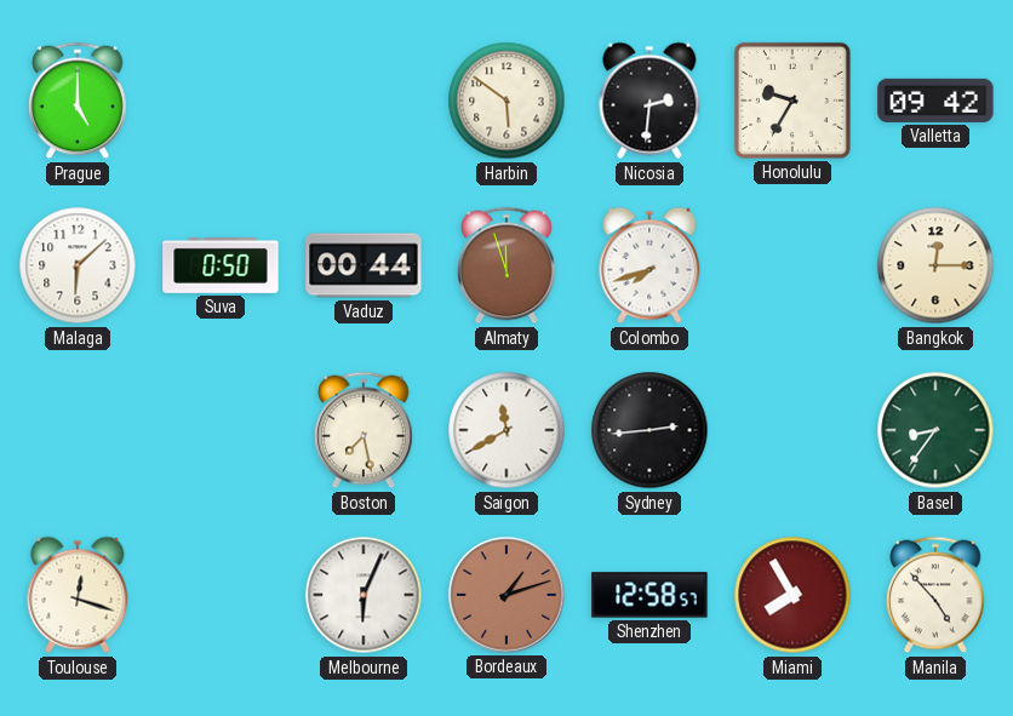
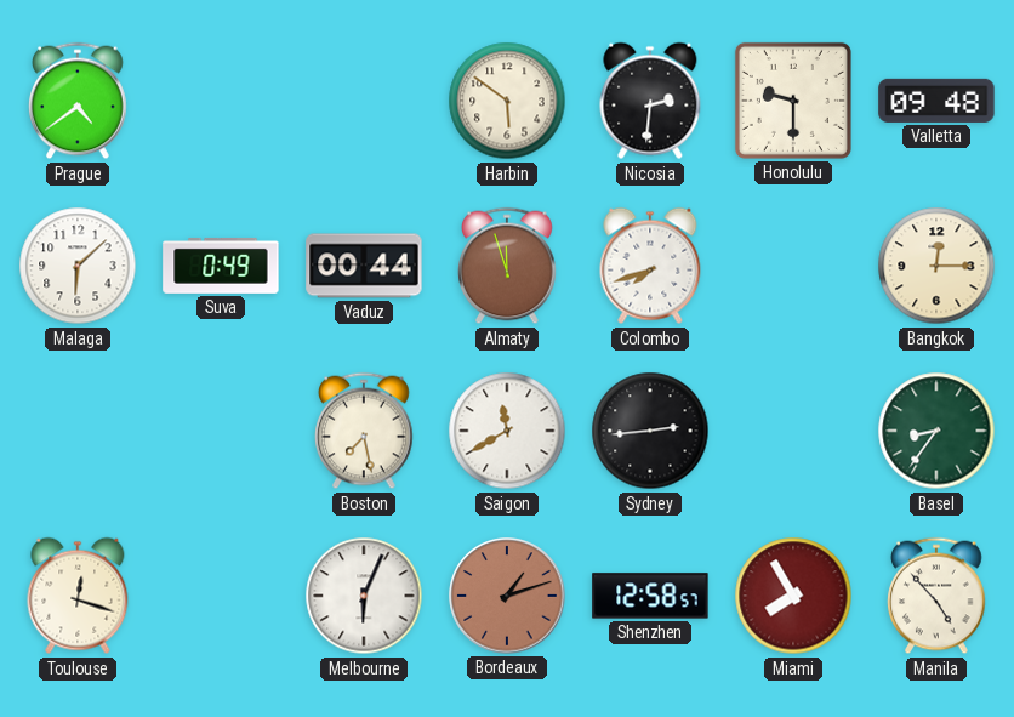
Prague: 5:00 -> 4:39
Honolulu: 9:35 -> 9:30
Valletta: 09:42 -> 09:48
Suva: 0:50 -> 0:49
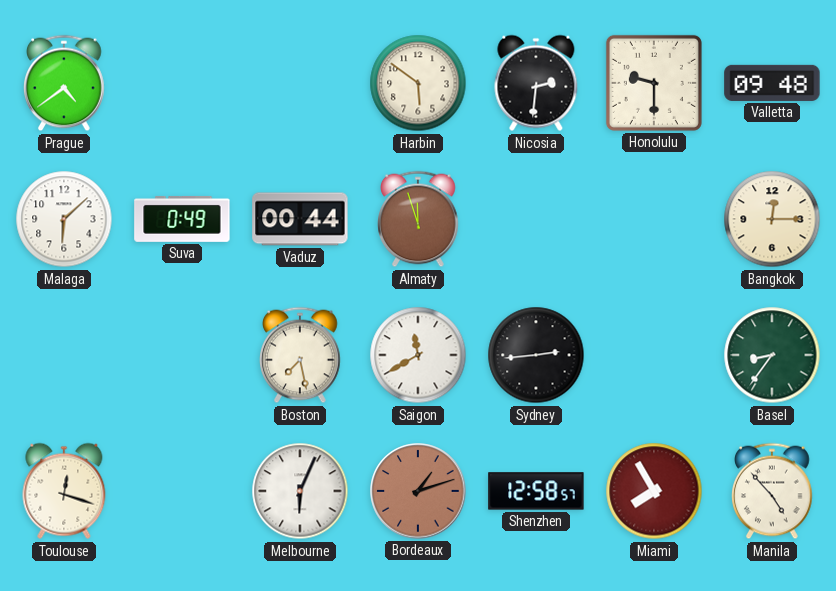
Colombo: 7:42 -> none
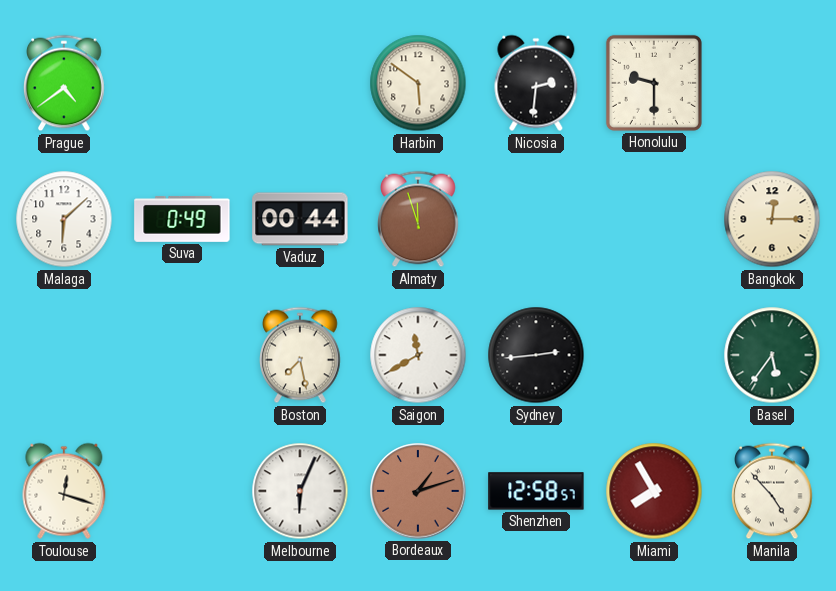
Valletta: 09:48 -> none
Basel: 8:36 -> 5:36
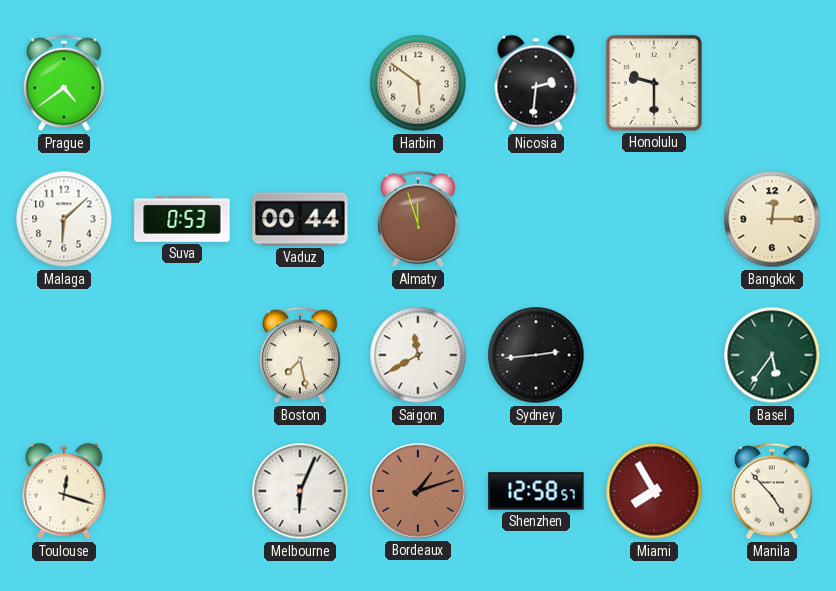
Suva: 0:49 -> 0:53
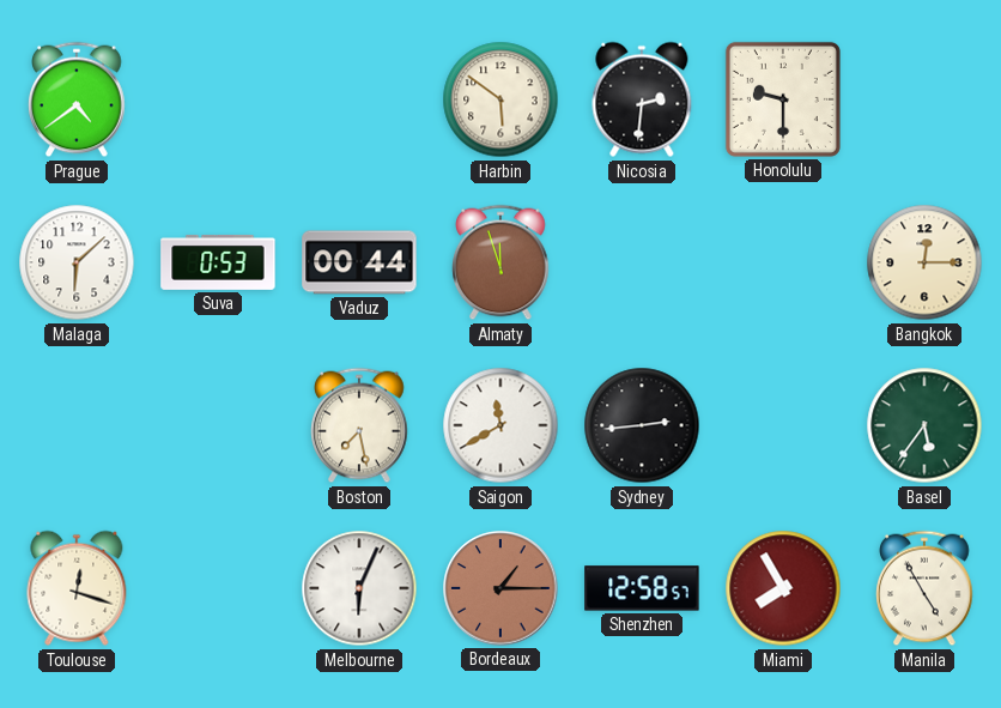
Bordeaux: 1:12 -> 1:15
Manila: 4:53 -> 4:55
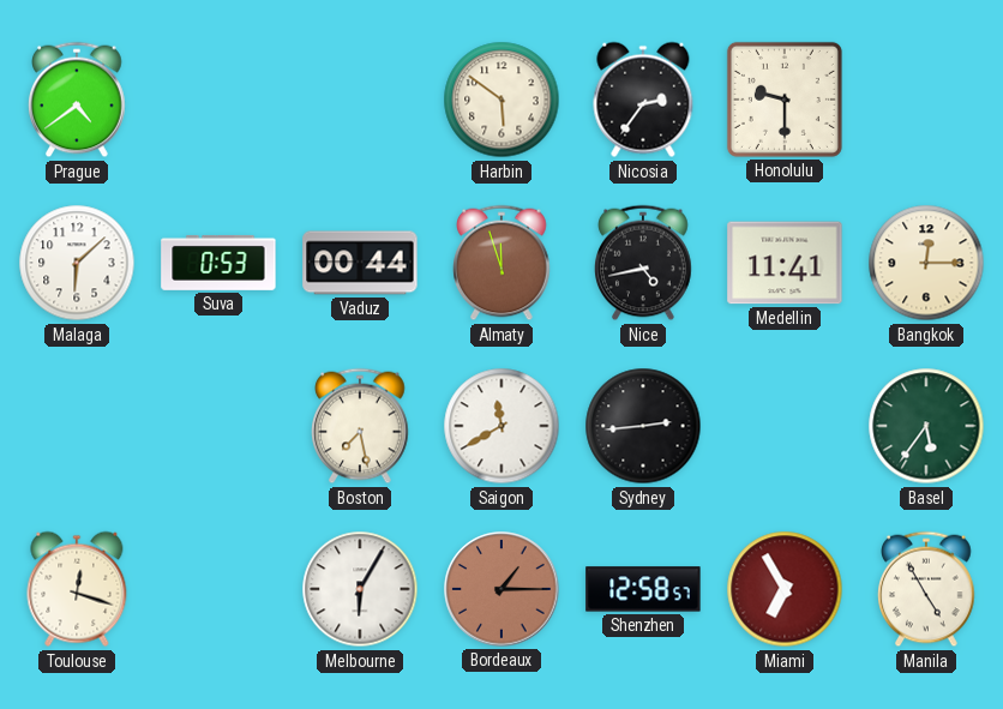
Nicosia: 2:31 -> 2:36
Nice: none -> 4:43
Medellin: none -> 11:41
Melbourne: 6:04 -> 6:05
Miami: 7:55 -> 6:55
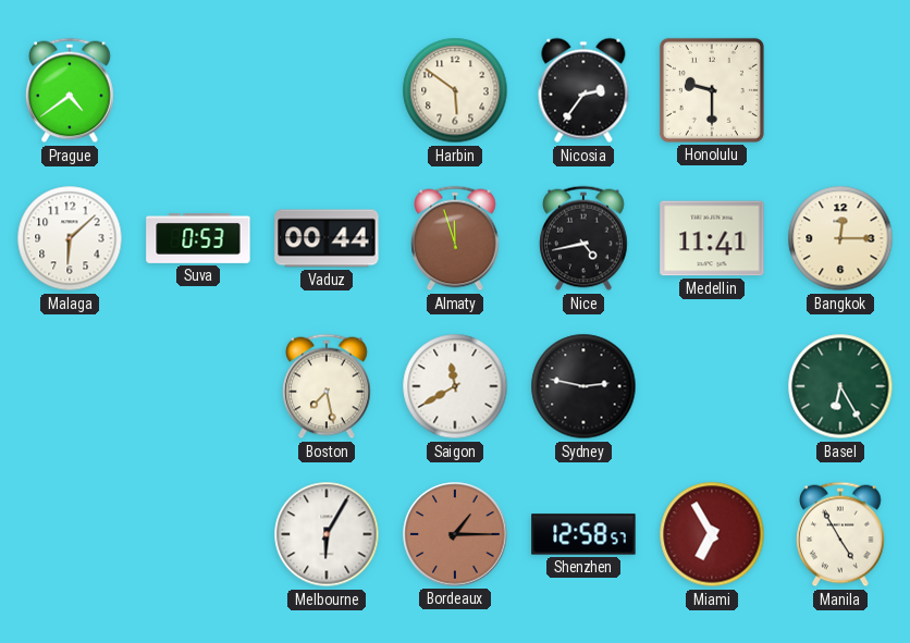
Sydney: 2:44 -> 2:47
Basel: 5:36 -> 6:25
Toulouse: 12:18 -> none
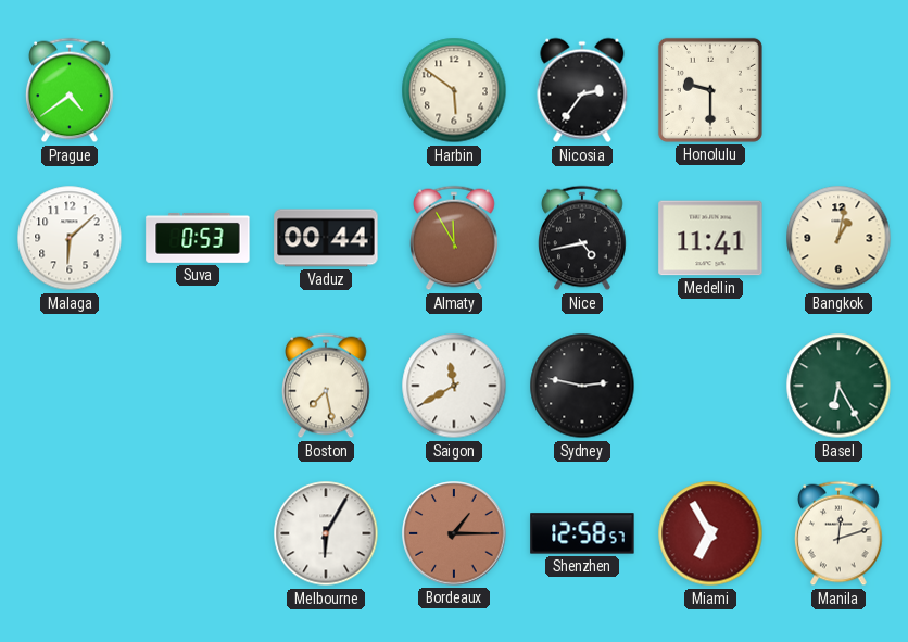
Almaty: 11:57 -> 11:55
Bangkok: 12:15 -> 1:02
Manila: 4:55 -> 12:12
